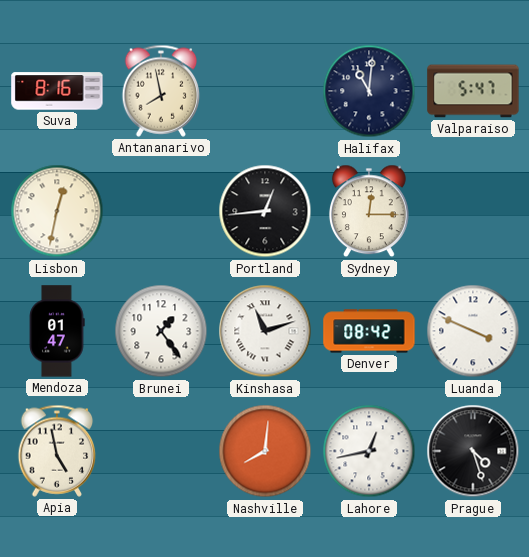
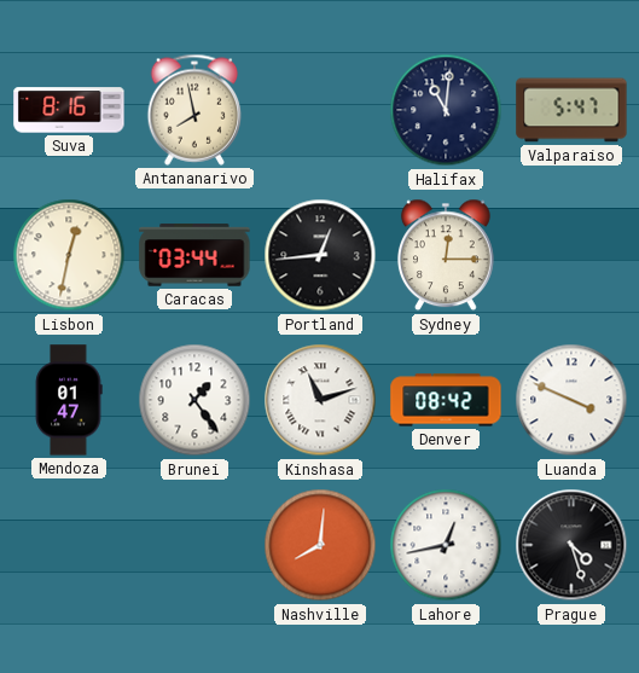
Caracas: none -> 03:44
Apia: 4:58 -> none
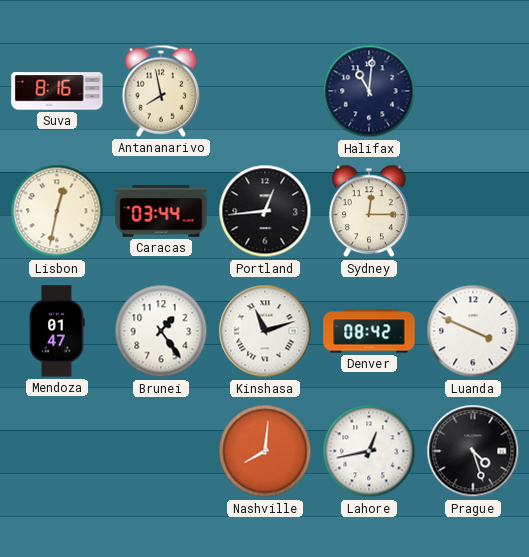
Valparaiso: 5:47 -> none
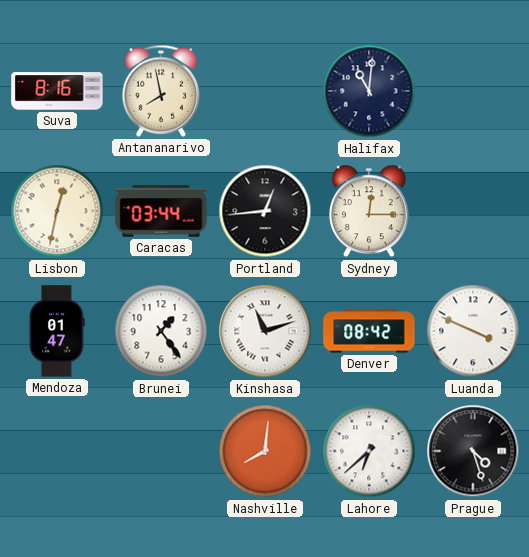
Lahore: 12:43 -> 6:38
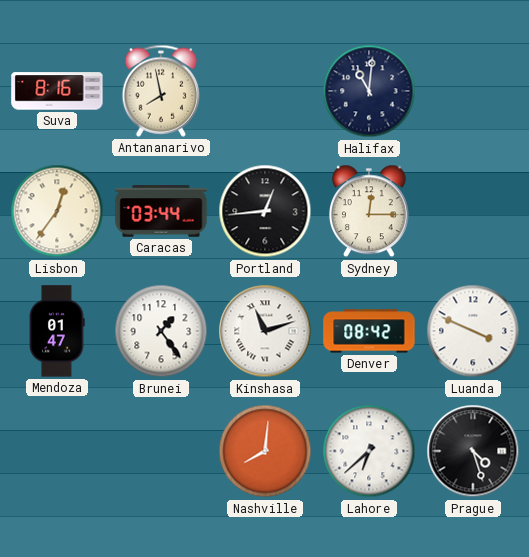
Lisbon: 12:32 -> 12:36
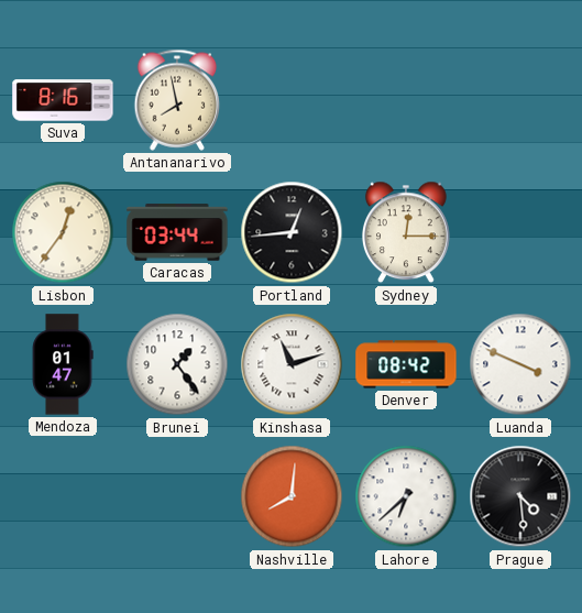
Halifax: 11:01 -> none
Prague: 4:27 -> 4:29
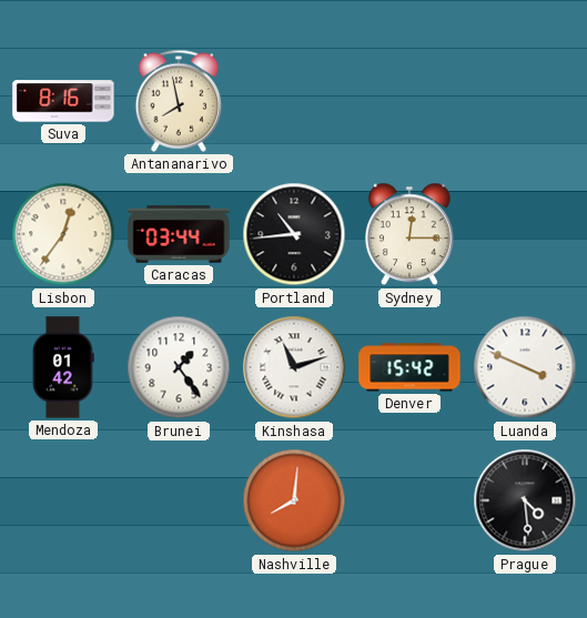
Portland: 12:44 -> 10:44
Mendoza: 01:47 -> 01:42
Denver: 08:42 -> 15:42
Lahore: 6:38 -> none
